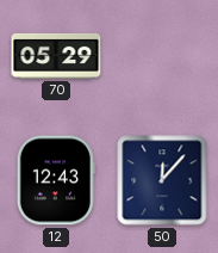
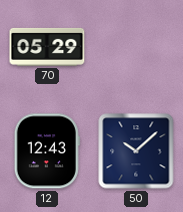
50: 12:07 -> 10:08
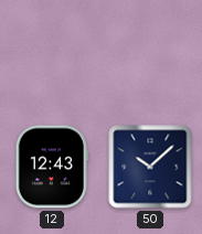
70: 05:29 -> none
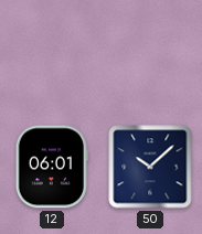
12: 12:43 -> 06:01
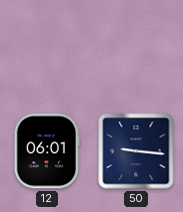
50: 10:08 -> 9:16
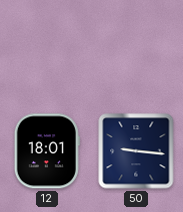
12: 06:01 -> 18:01
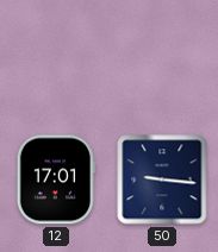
12: 18:01 -> 17:01
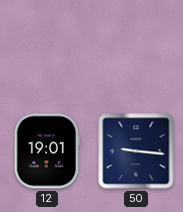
12: 17:01 -> 19:01
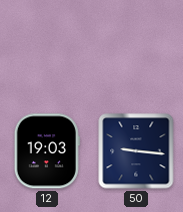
12: 19:01 -> 19:03
